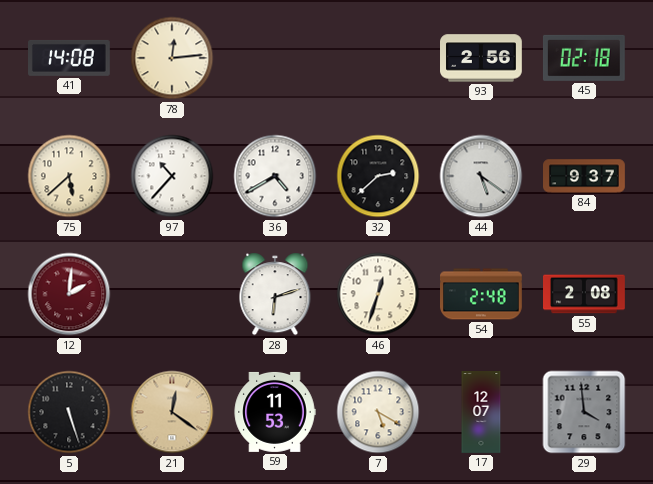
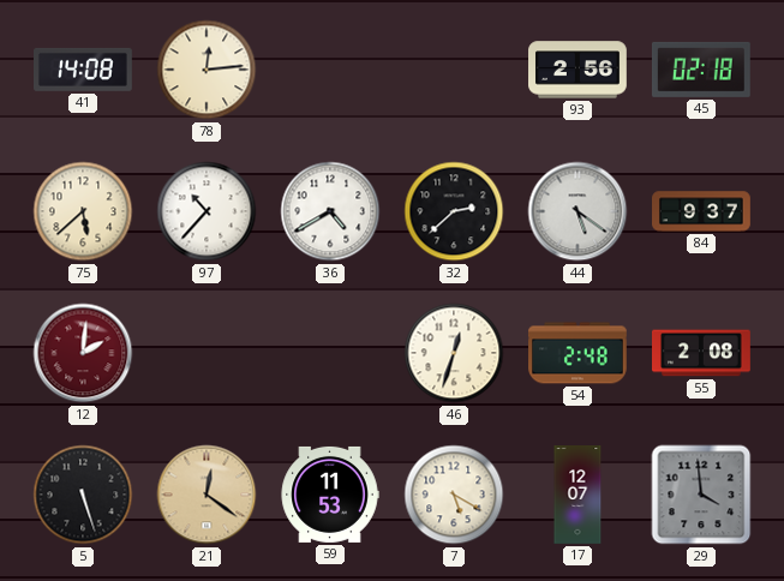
28: 6:12 -> none
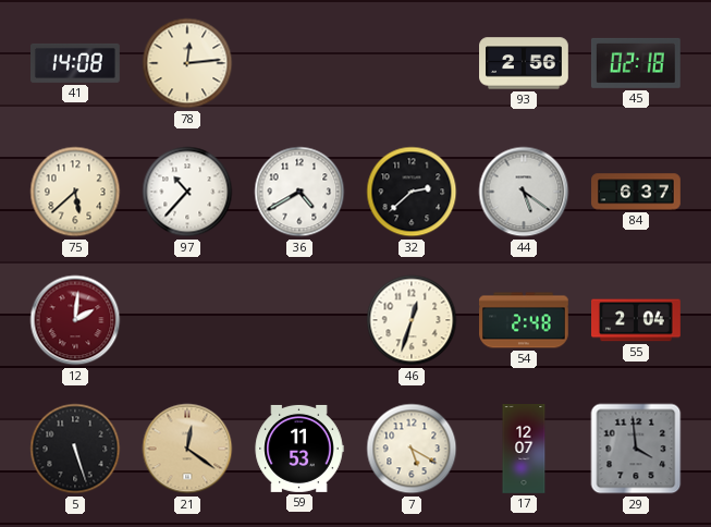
84: 9:37 -> 6:37
55: 2:08 -> 2:04
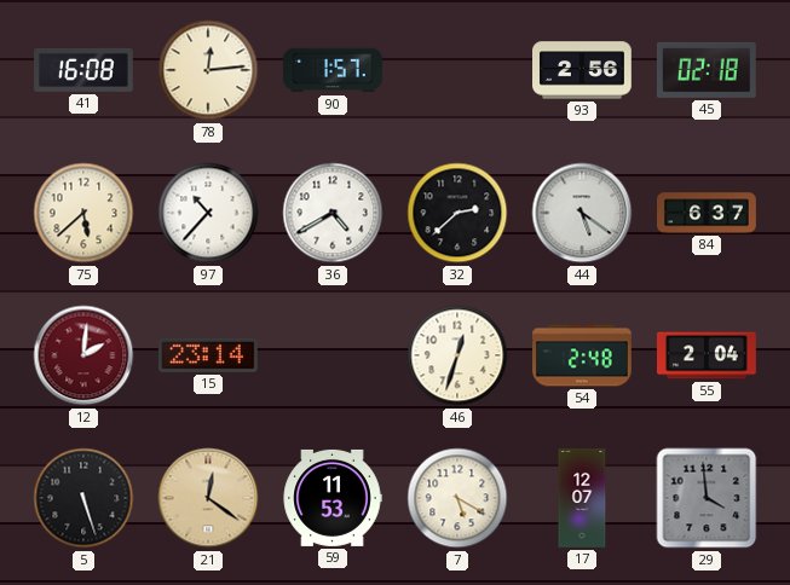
41: 14:08 -> 16:08
90: none -> 1:57
15: none -> 23:14
